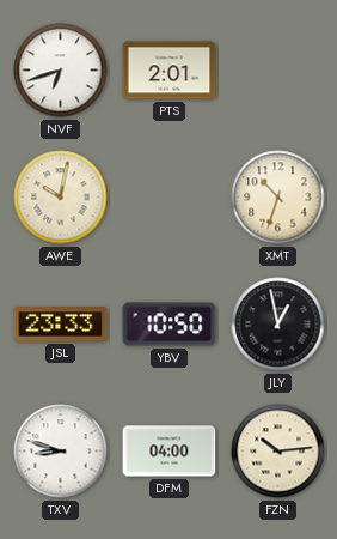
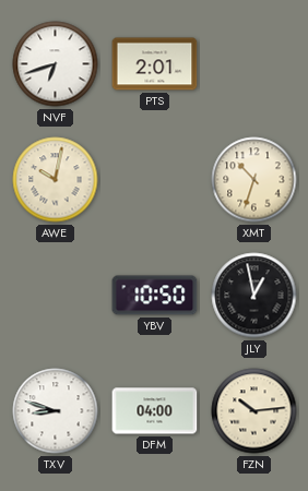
JSL: 23:33 -> none
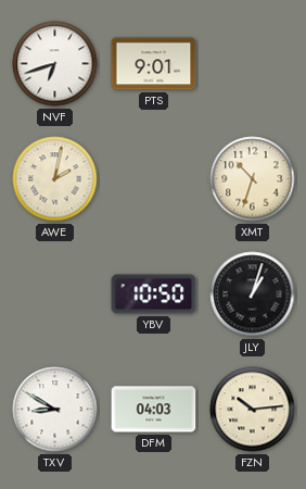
PTS: 2:01 -> 9:01
AWE: 10:02 -> 2:02
JLY: 12:58 -> 1:03
TXV: 8:48 -> 8:50
DFM: 04:00 -> 04:03
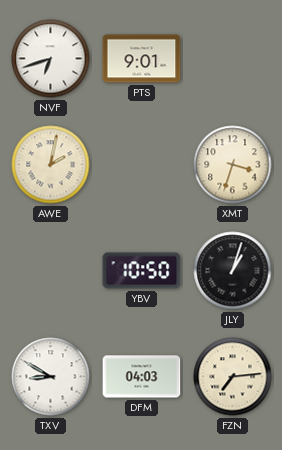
XMT: 10:33 -> 3:33
FZN: 10:14 -> 7:14
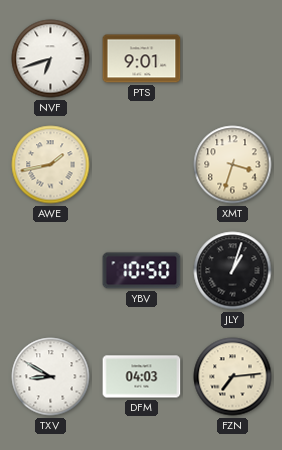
AWE: 2:02 -> 1:43
